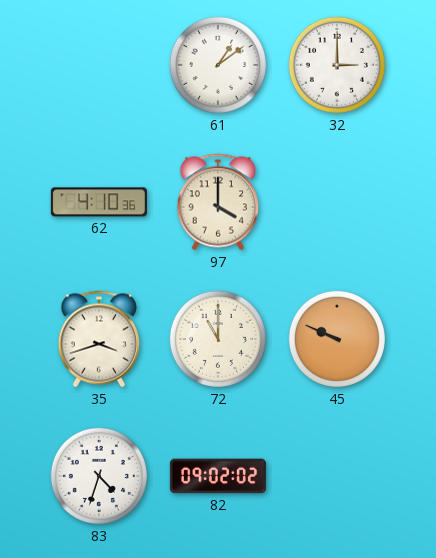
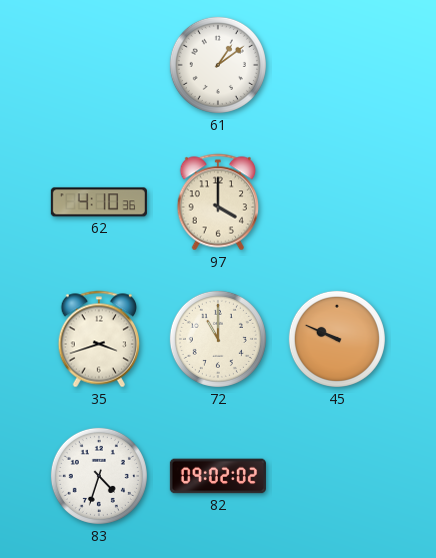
32: 3:00 -> none
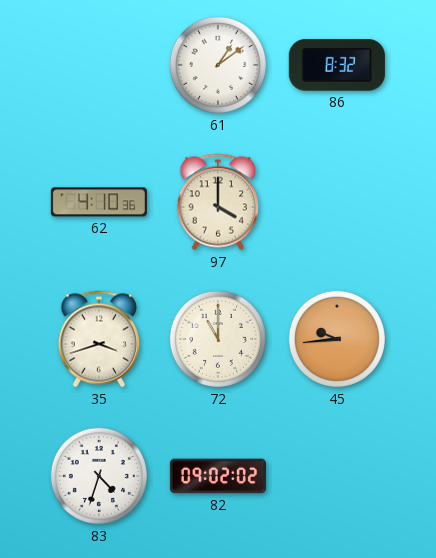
86: none -> 8:32
45: 9:49 -> 9:44
